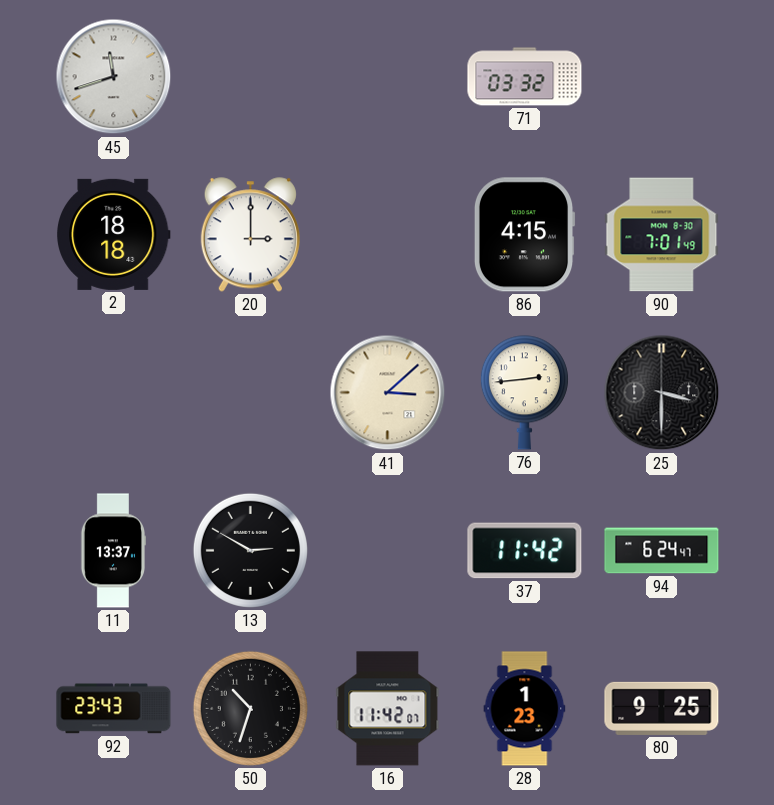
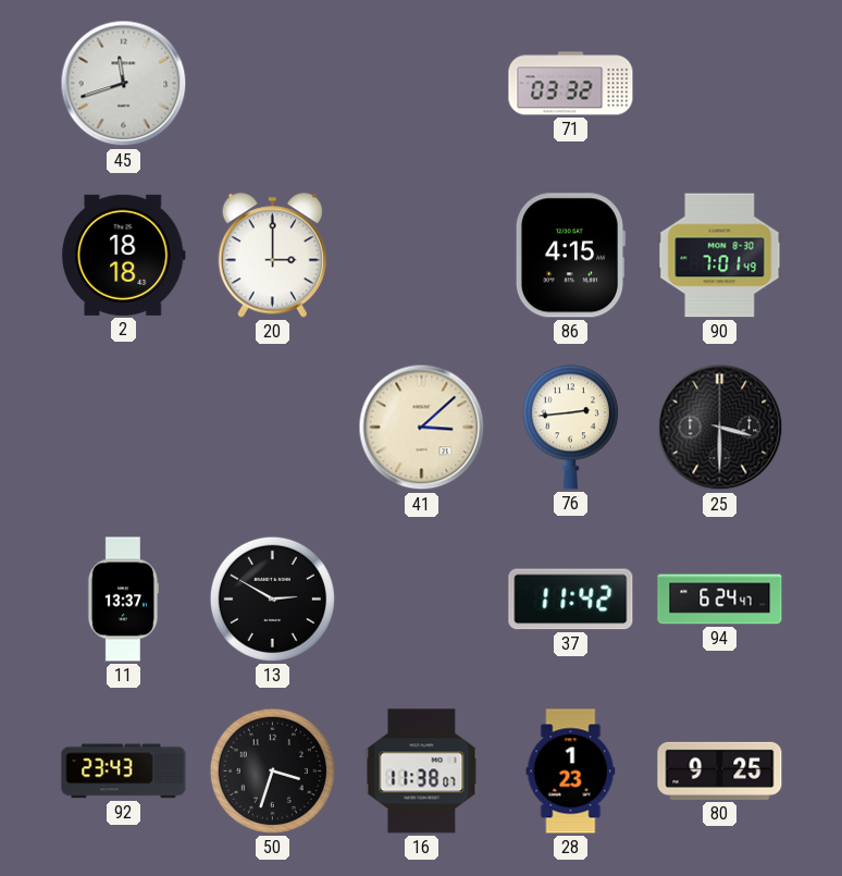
50: 10:33 -> 3:33
16: 11:42 -> 11:38
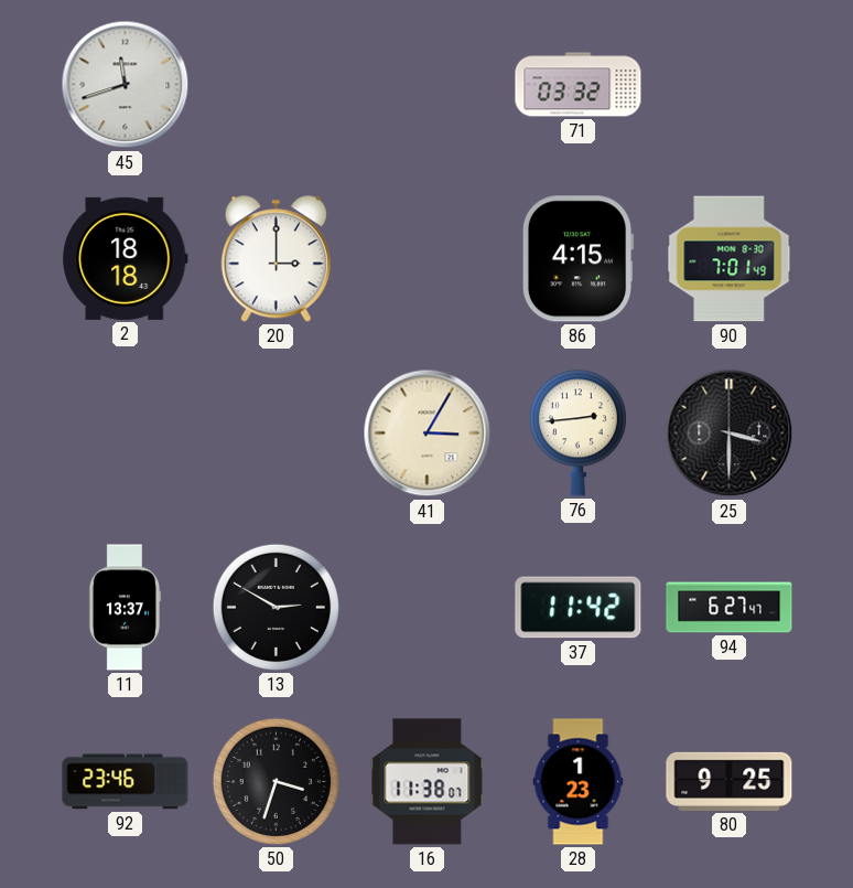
41: 3:08 -> 3:05
94: 6:24 -> 6:27
92: 23:43 -> 23:46
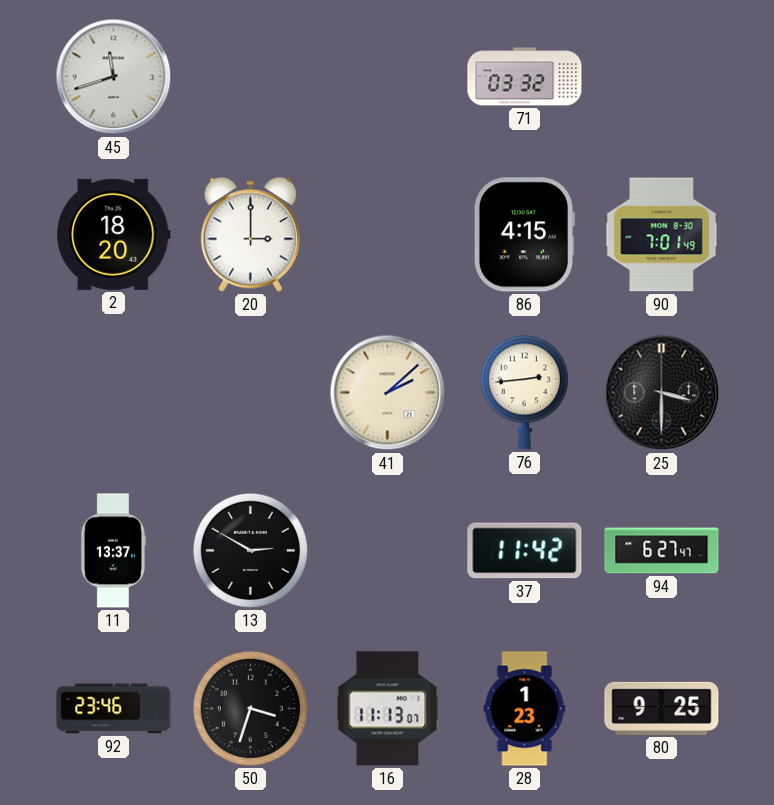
2: 18:18 -> 18:20
41: 3:05 -> 2:08
16: 11:38 -> 11:13
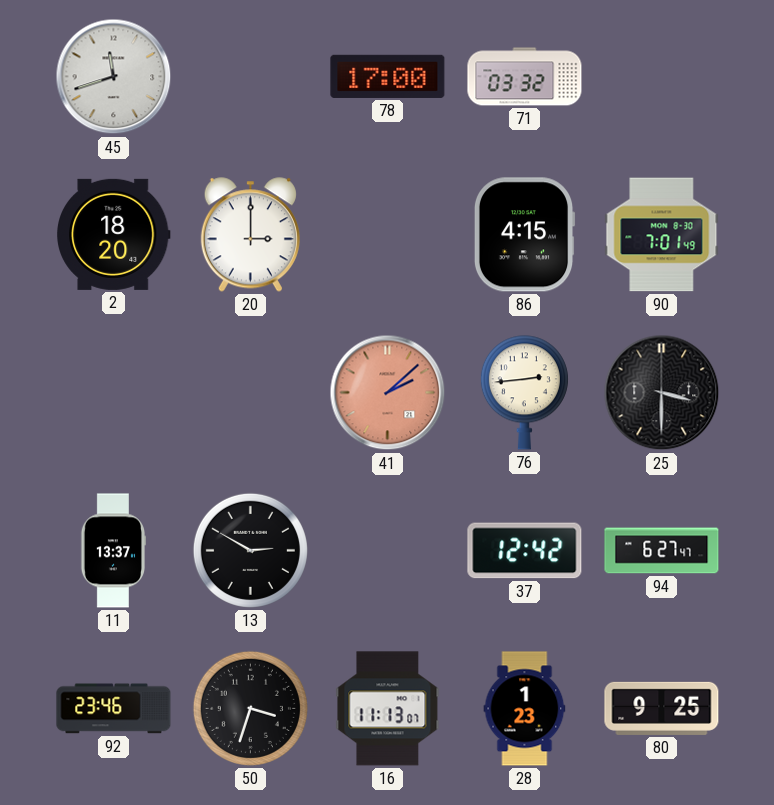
78: none -> 17:00
41 dial: cream -> salmon
37: 11:42 -> 12:42
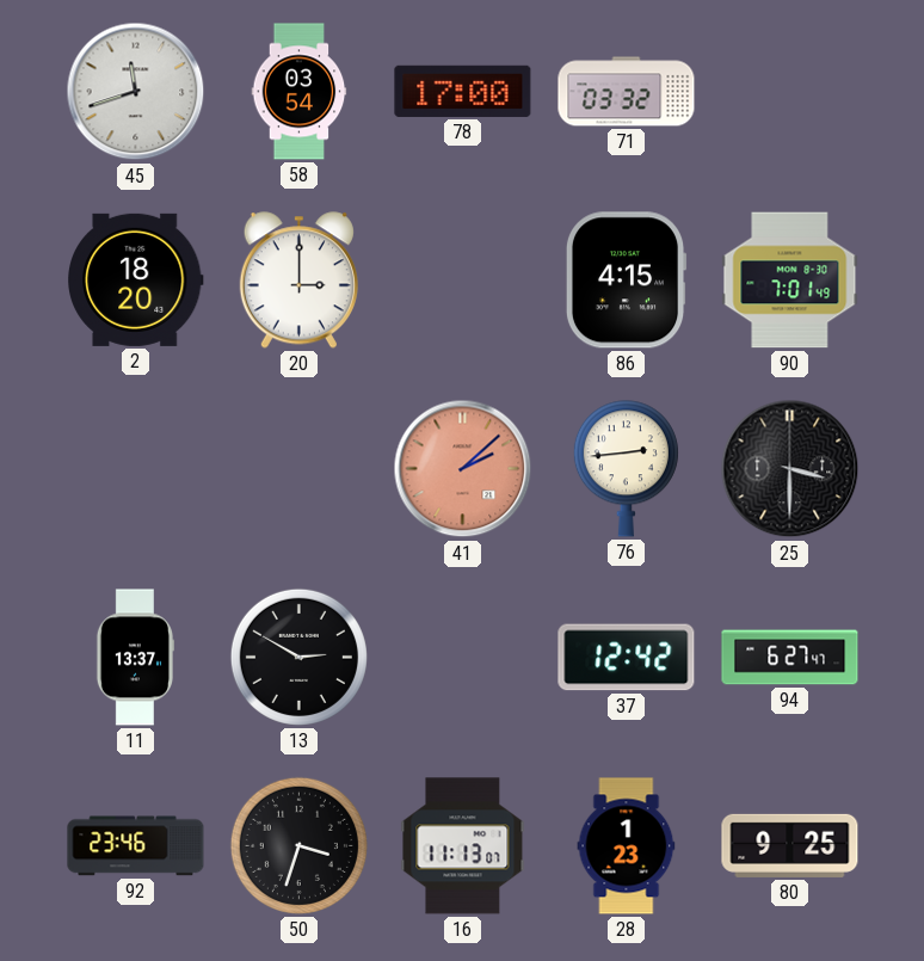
58: none -> 03:54
